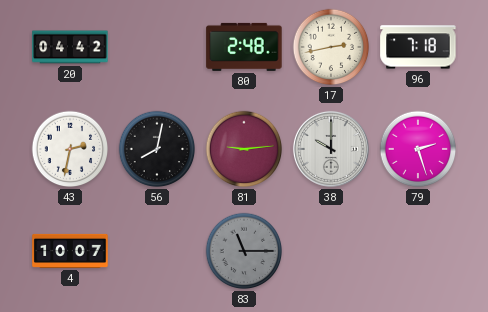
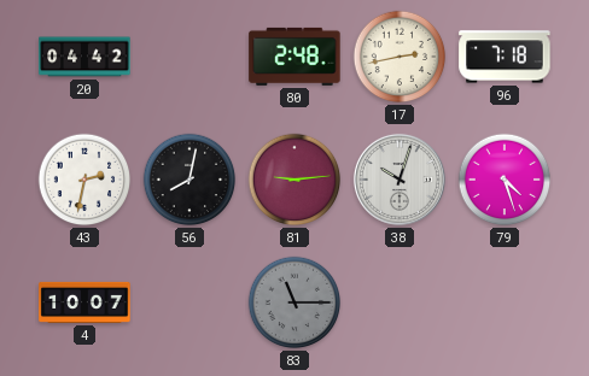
38: 10:00 -> 10:03
79: 2:27 -> 4:27
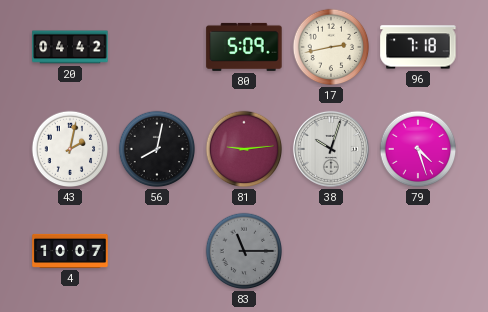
80: 2:48 -> 5:09
43: 2:32 -> 2:02
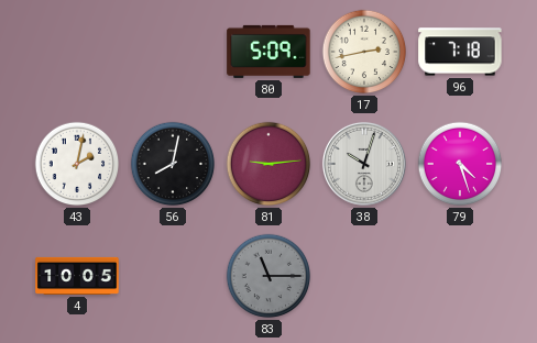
20: 04:42 -> none
4: 10:07 -> 10:05
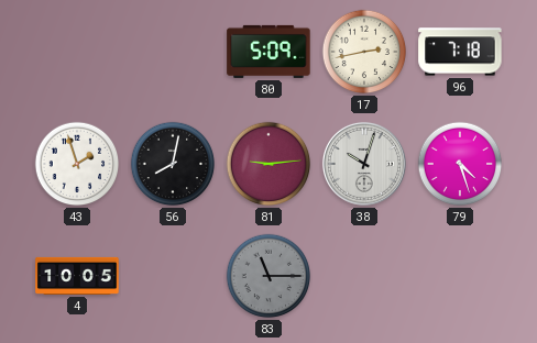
43: 2:02 -> 1:57
